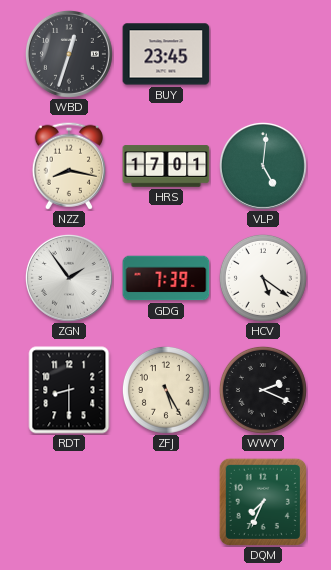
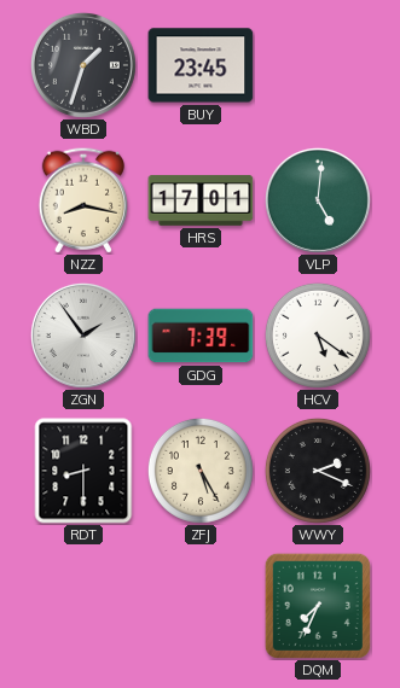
WBD: 12:33 -> 1:33
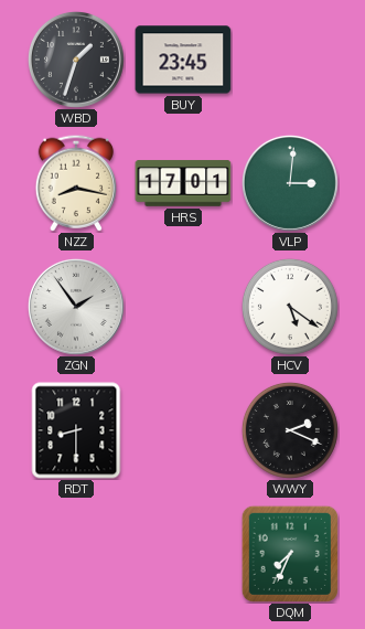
VLP: 5:01 -> 3:01
GDG: 7:39 -> none
ZFJ: 5:25 -> none
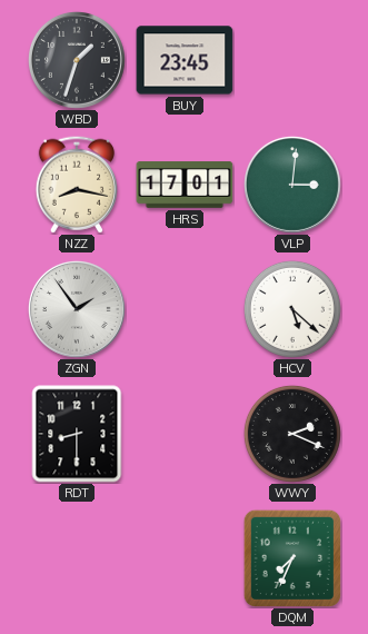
HCV: 5:21 -> 5:22
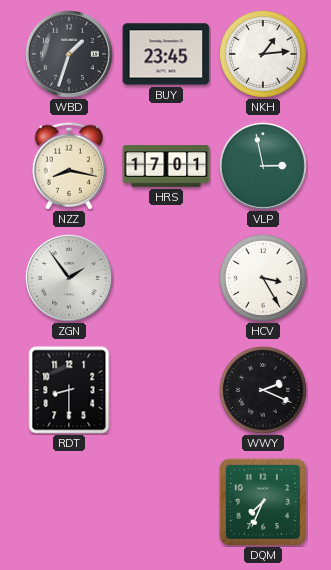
NKH: none -> 1:14
VLP: 3:01 -> 2:58
HCV: 5:22 -> 3:25
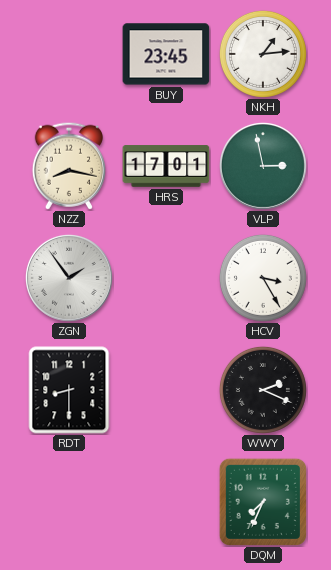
WBD: 1:33 -> none
